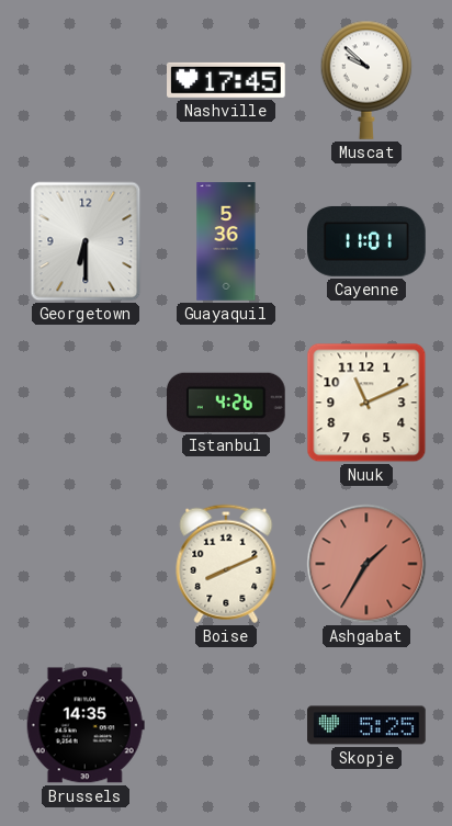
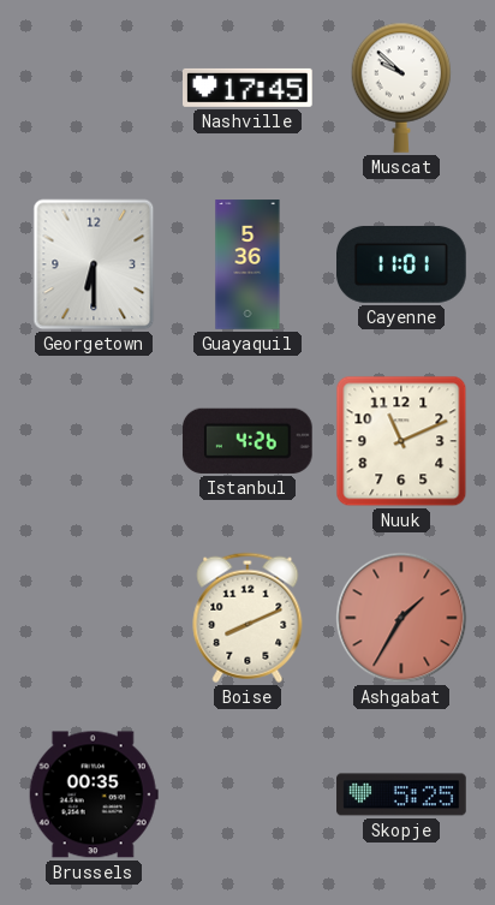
Brussels: 14:35 -> 00:35
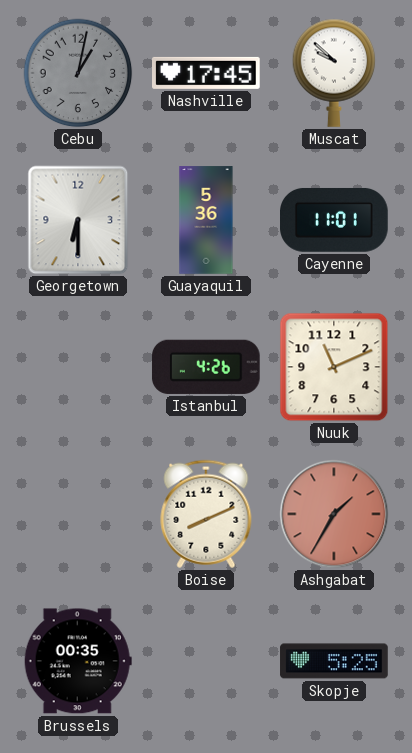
Cebu: none -> 1:02
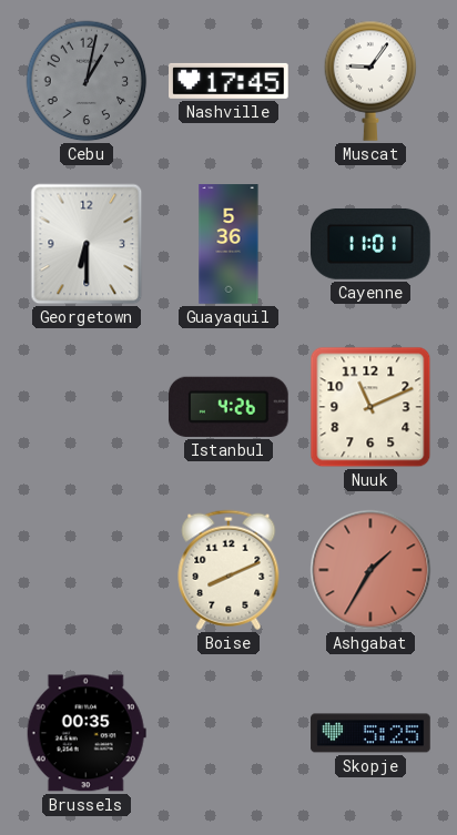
Muscat: 9:52 -> 9:06
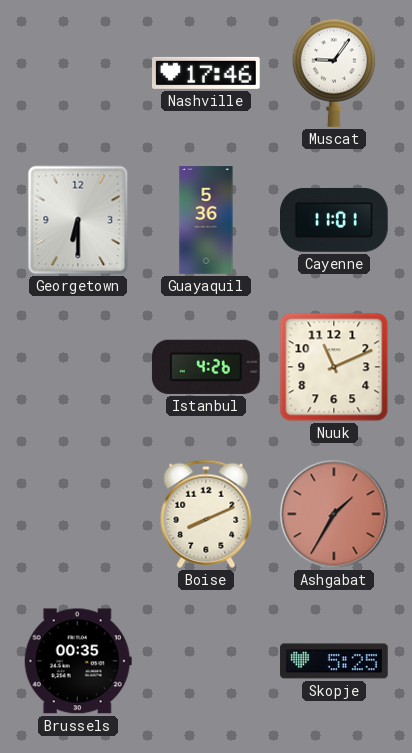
Cebu: 1:02 -> none
Nashville: 17:45 -> 17:46
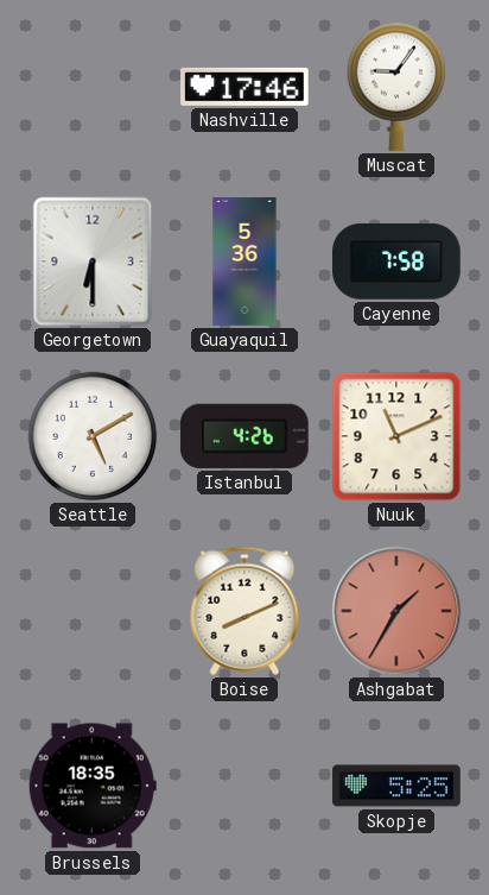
Cayenne: 11:01 -> 7:58
Seattle: none -> 5:10
Brussels: 00:35 -> 18:35
